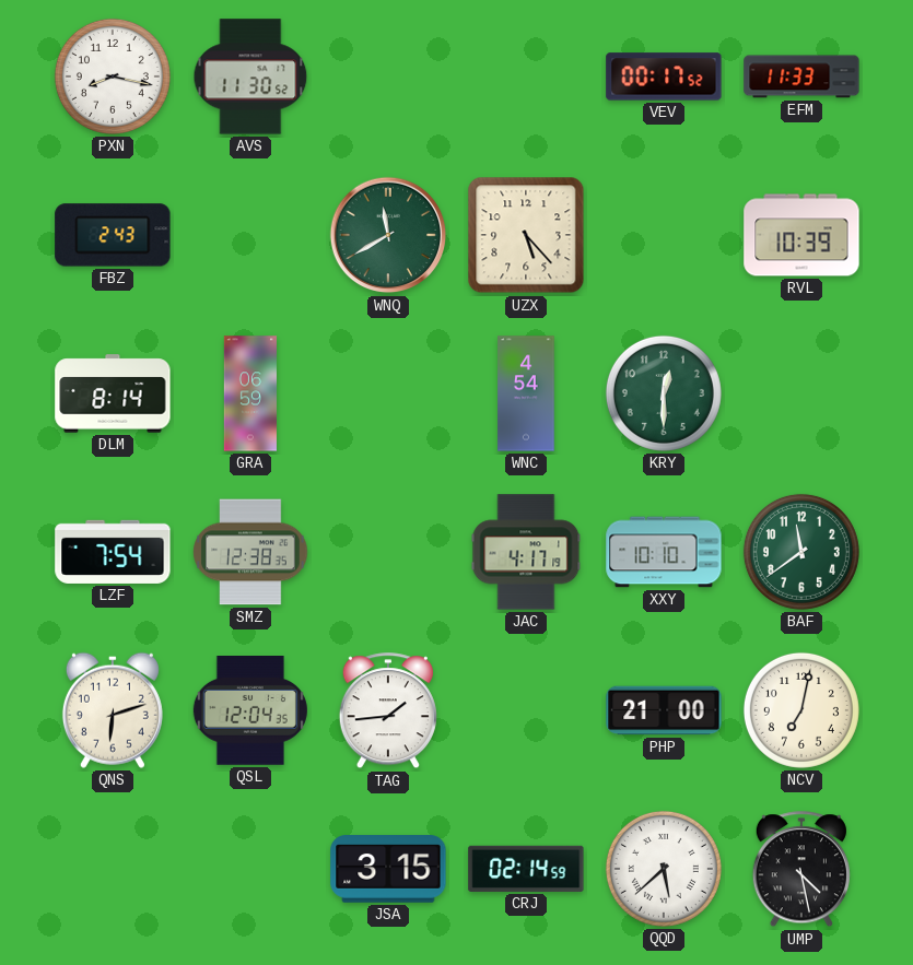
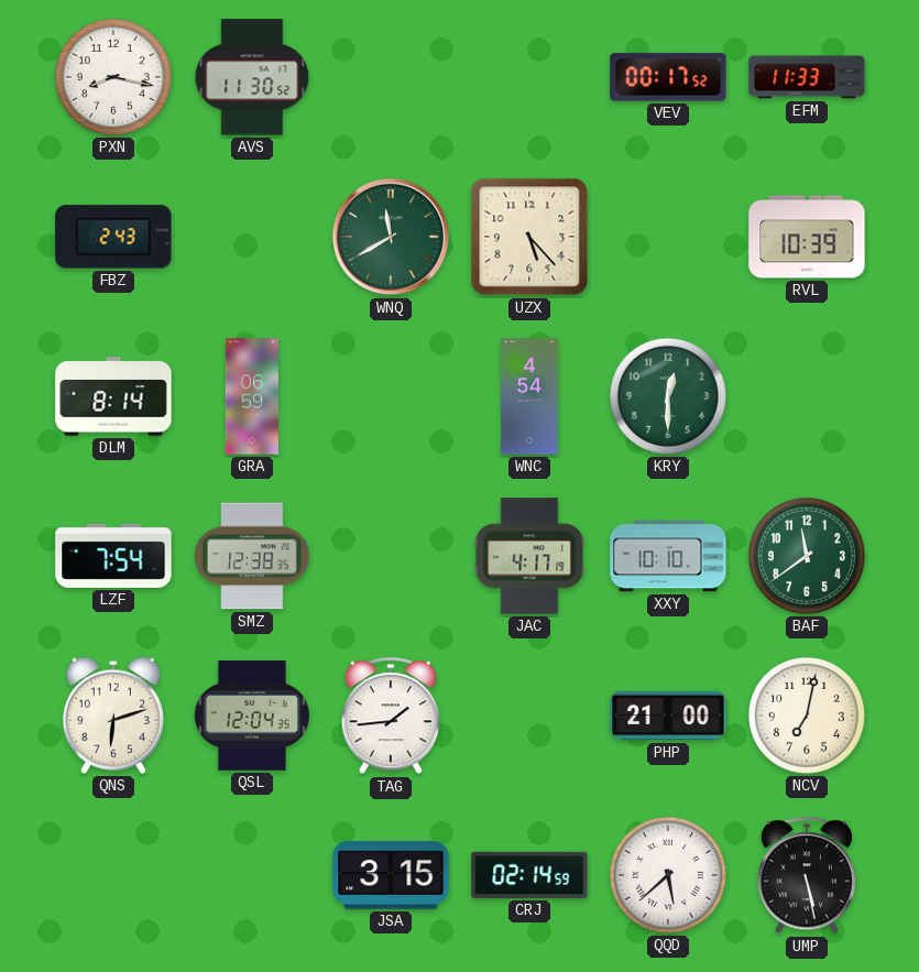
UMP: 4:28 -> 5:28
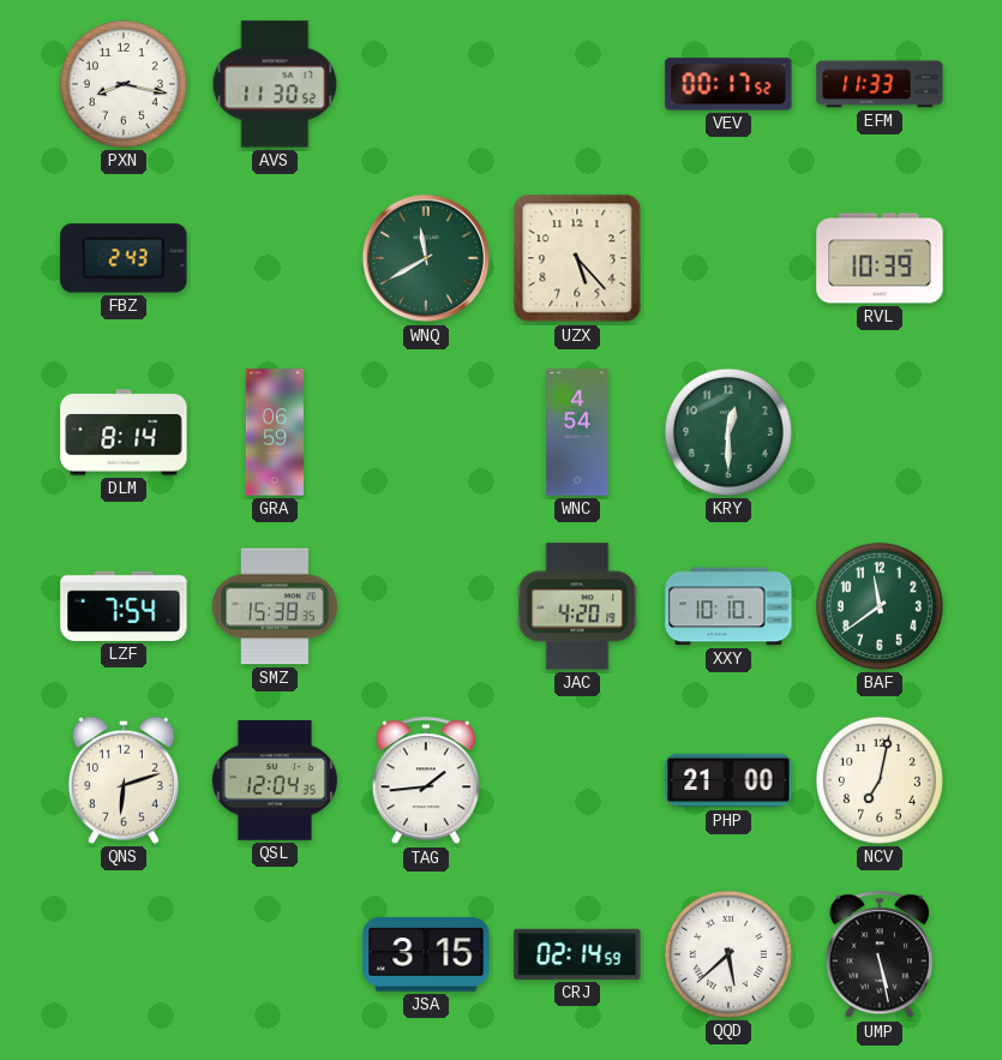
SMZ: 12:38 -> 15:38
JAC: 4:17 -> 4:20
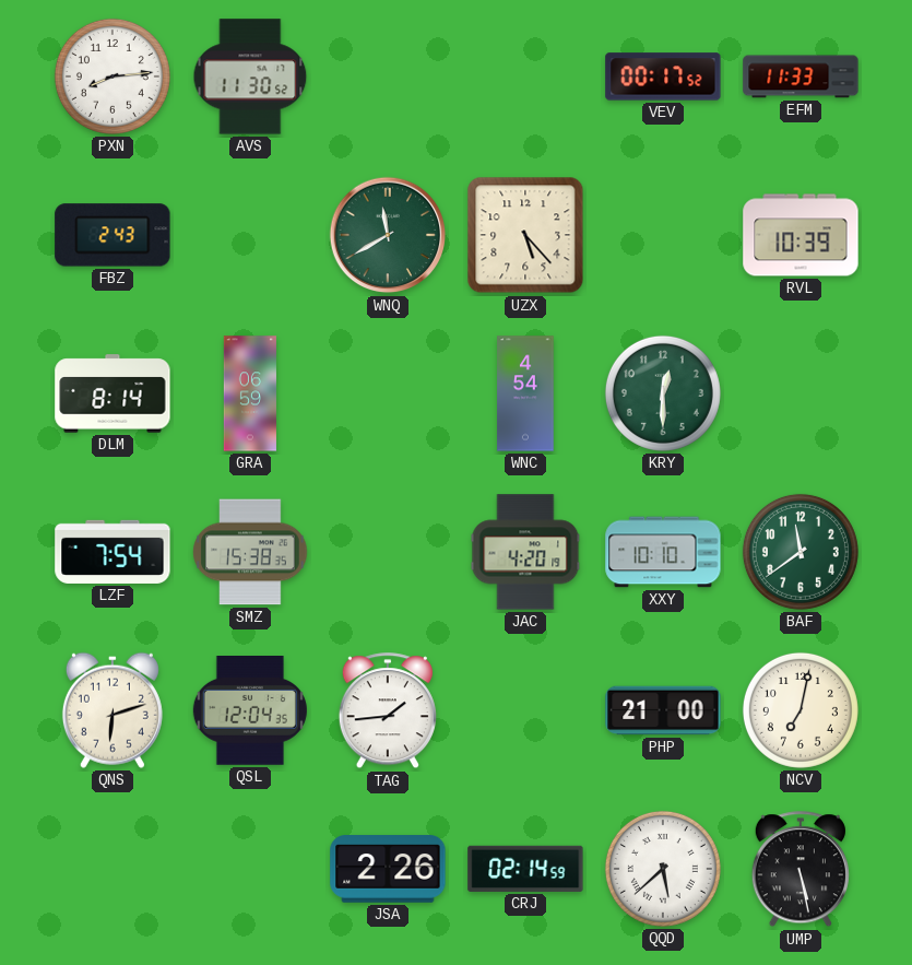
PXN: 8:17 -> 8:14
JSA: 3:15 -> 2:26
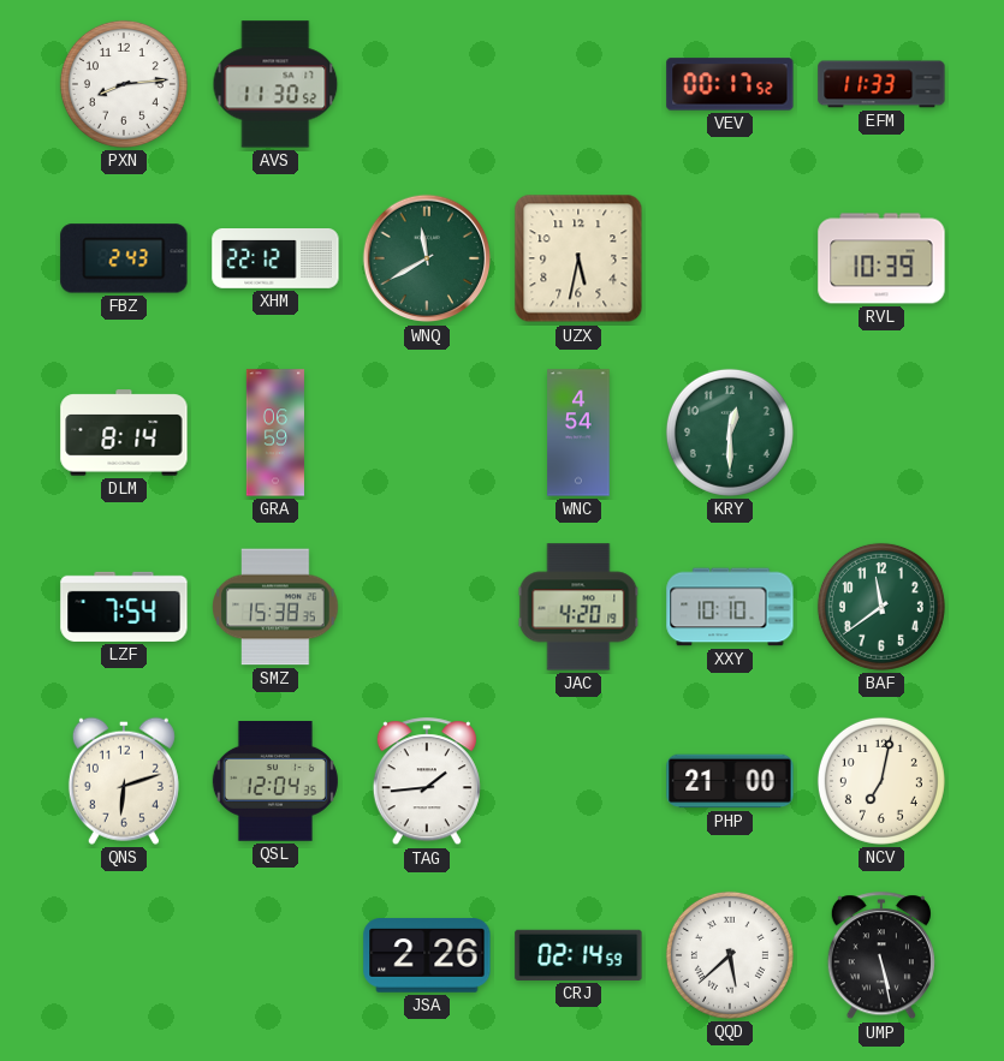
XHM: none -> 22:12
UZX: 5:23 -> 5:32
